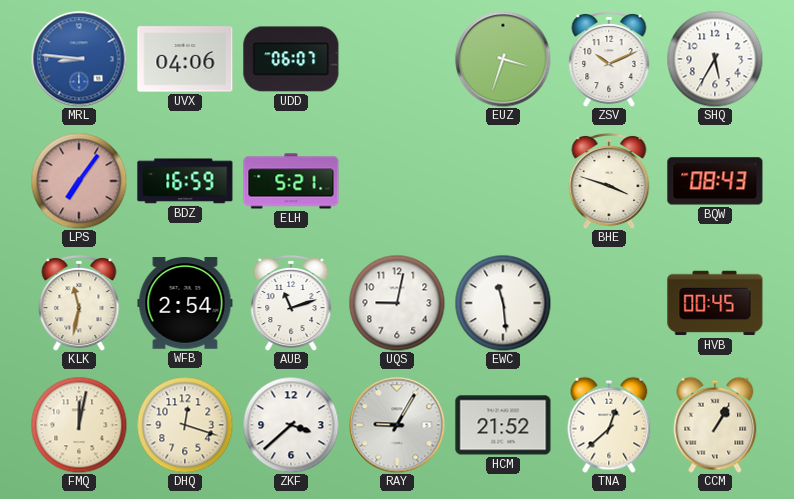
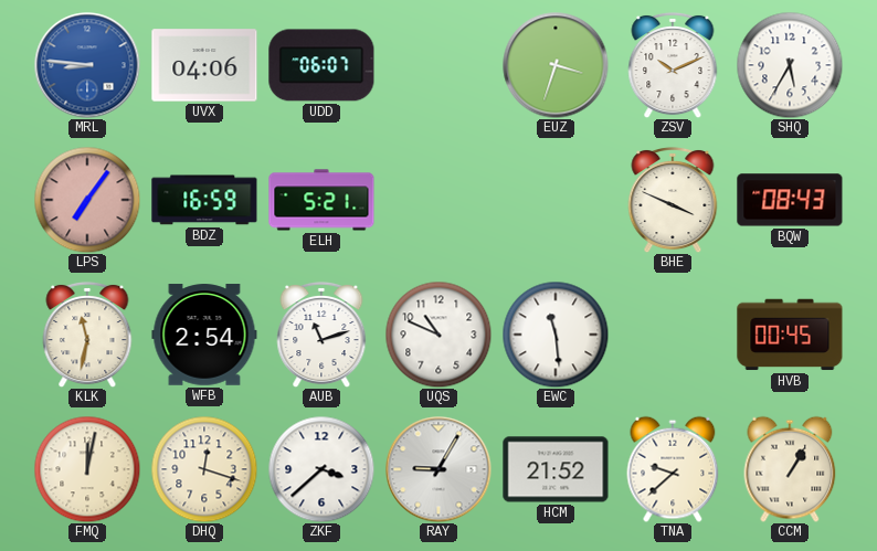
BHE: 3:48 -> 3:49
UQS: 9:02 -> 10:49
TNA: 12:38 -> 9:38
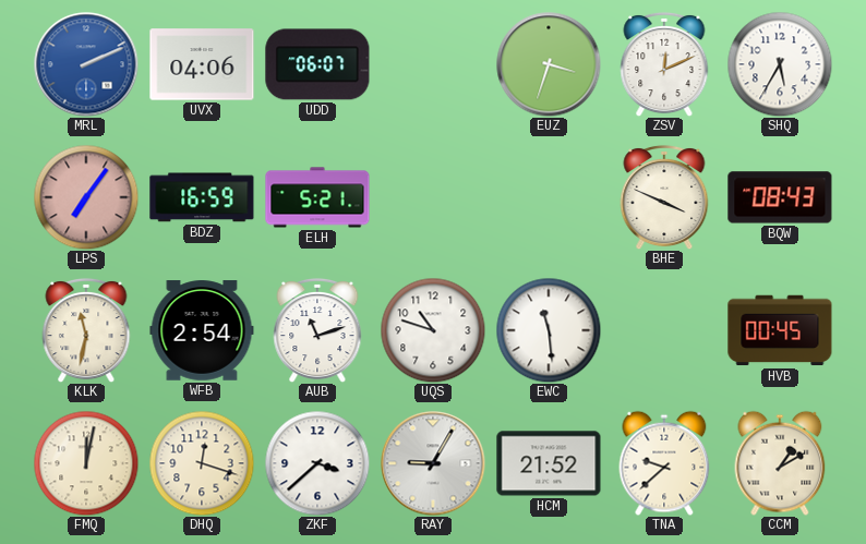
MRL: 8:46 -> 2:11
ZSV: 10:11 -> 12:11
UQS: 10:49 -> 10:48
CCM: 1:05 -> 1:10
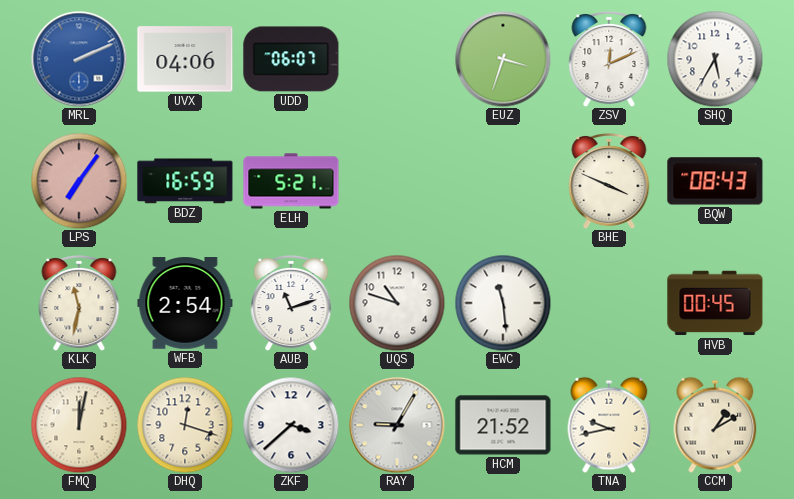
TNA: 9:38 -> 9:43
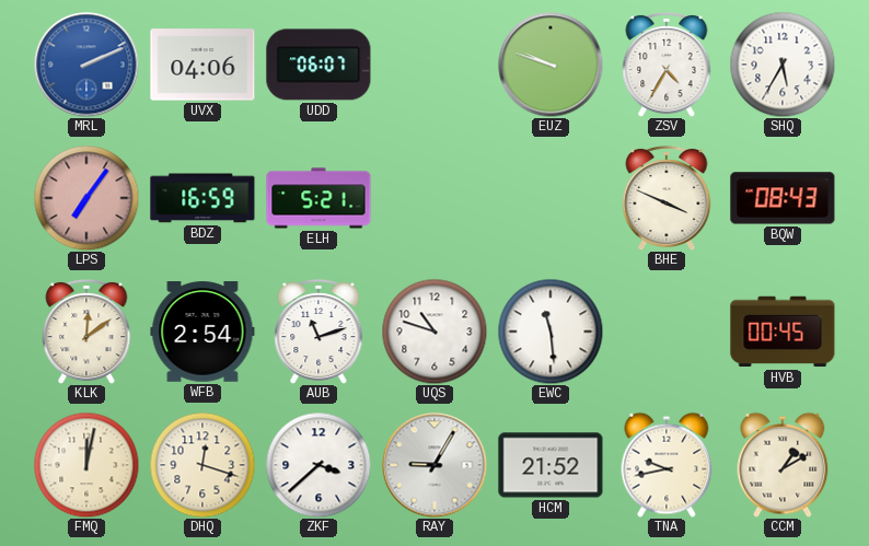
EUZ: 3:33 -> 9:48
ZSV: 12:11 -> 4:35
KLK: 11:32 -> 12:09
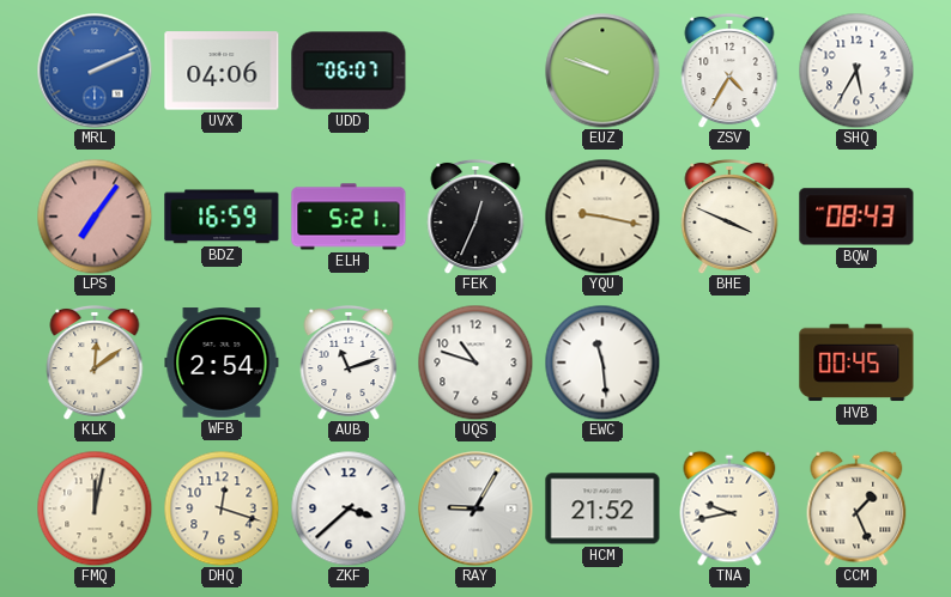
FEK: none -> 12:34
YQU: none -> 9:17
CCM: 1:10 -> 1:26
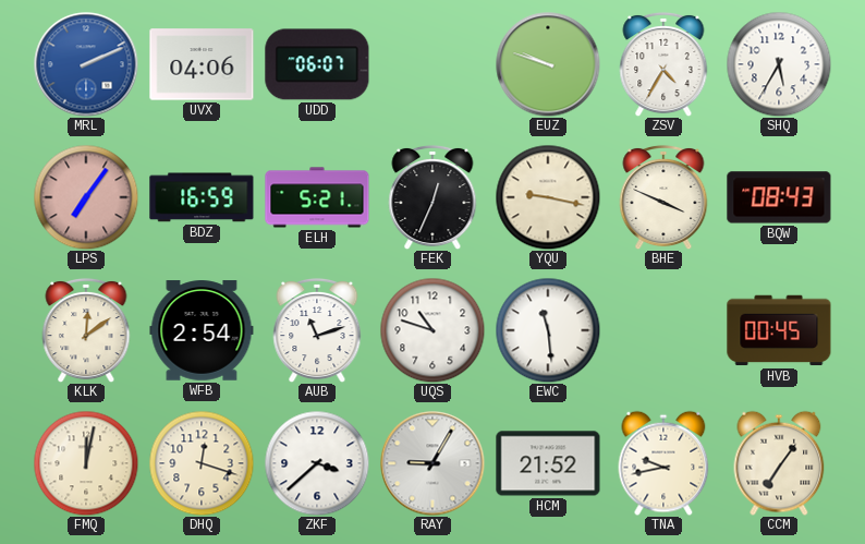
CCM: 1:26 -> 7:06
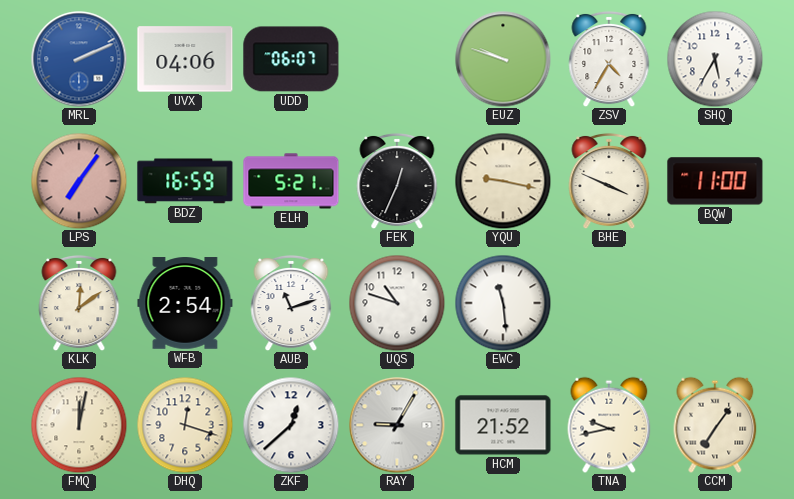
BQW: 08:43 -> 11:00
HVB: 00:45 -> none
ZKF: 3:38 -> 12:38
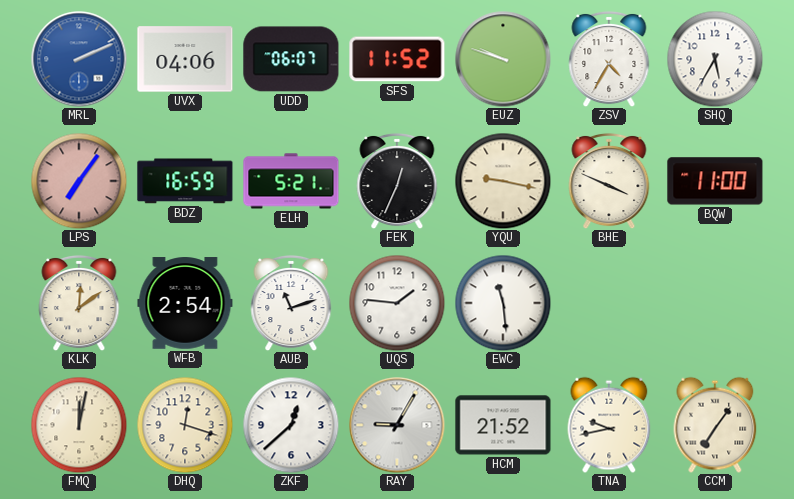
SFS: none -> 11:52
UQS: 10:48 -> 1:46
